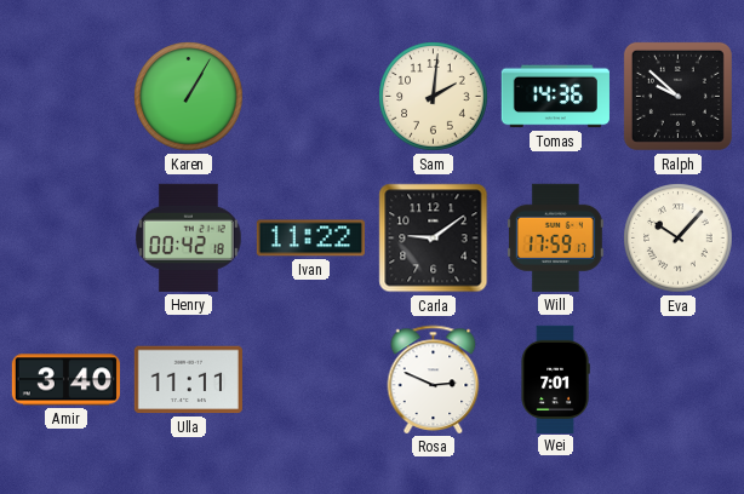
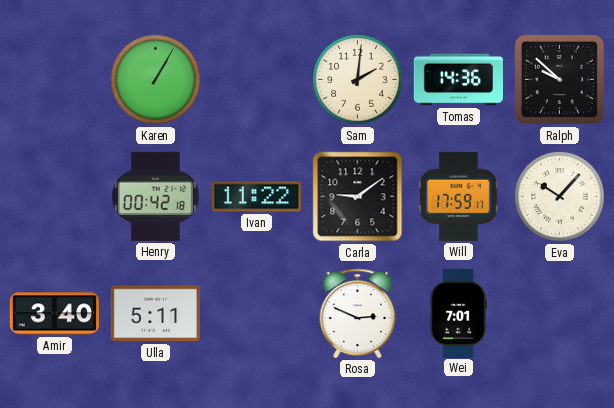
Ulla: 11:11 -> 5:11
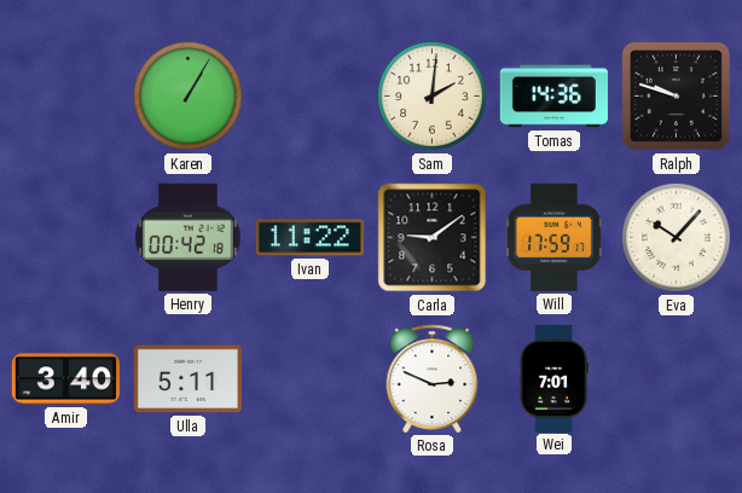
Ralph: 9:52 -> 9:48
